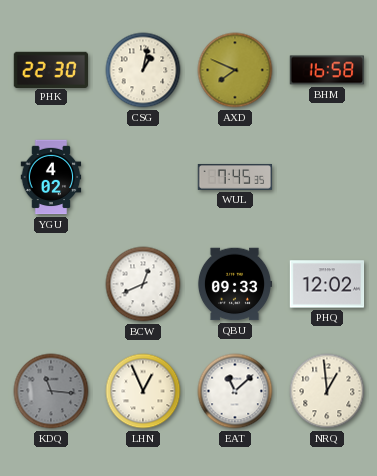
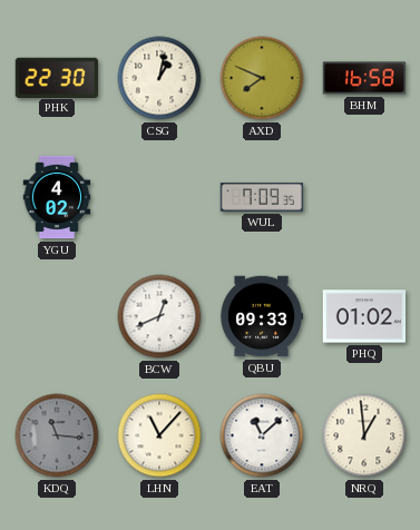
WUL: 7:45 -> 7:09
PHQ: 12:02 -> 01:02
LHN: 12:56 -> 11:07
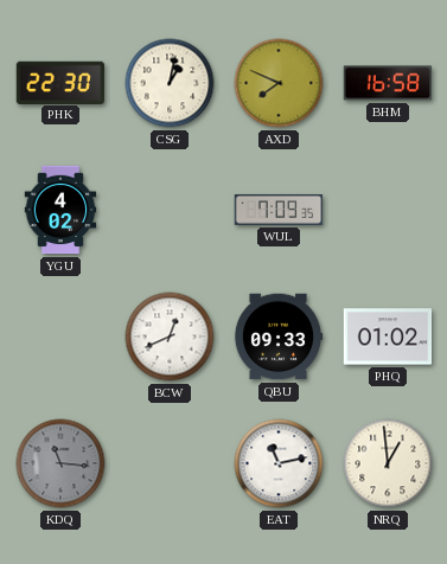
LHN: 11:07 -> none
EAT: 11:08 -> 11:13
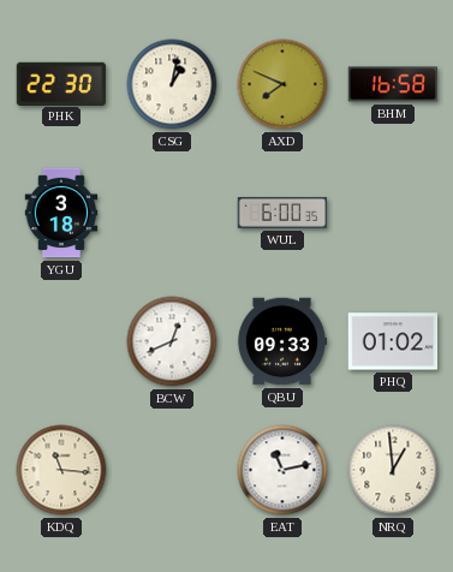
YGU: 4:02 -> 3:18
WUL: 7:09 -> 6:00
KDQ dial: grey -> cream
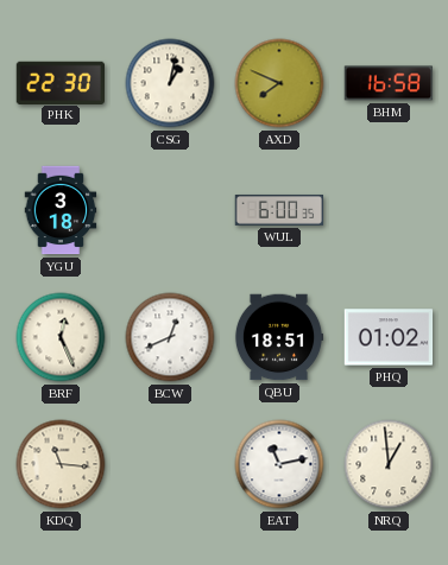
BRF: none -> 12:26
QBU: 09:33 -> 18:51
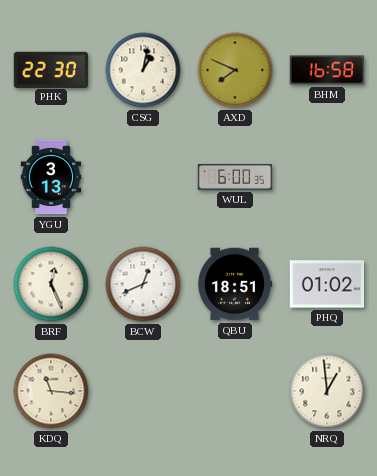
YGU: 3:18 -> 3:13
EAT: 11:13 -> none
